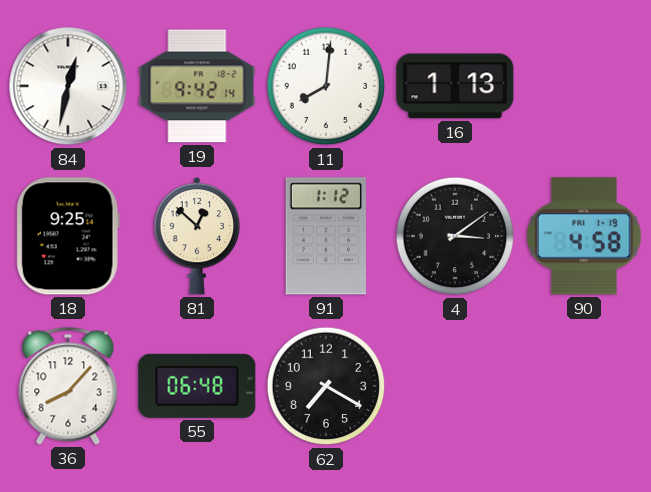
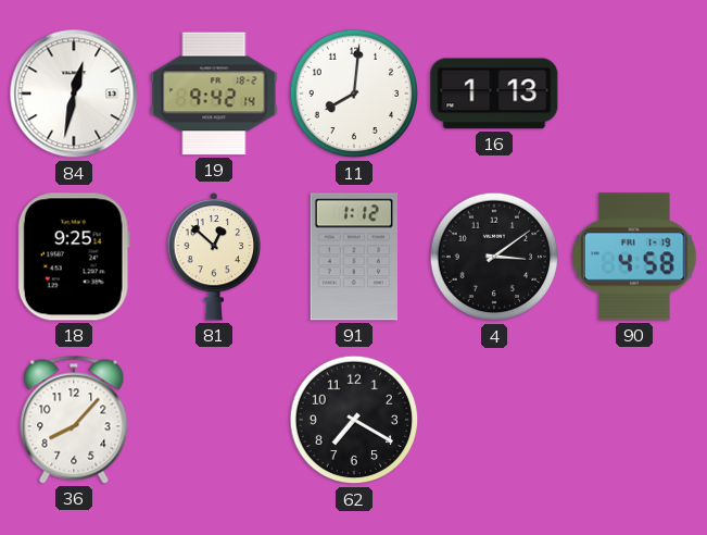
55: 06:48 -> none
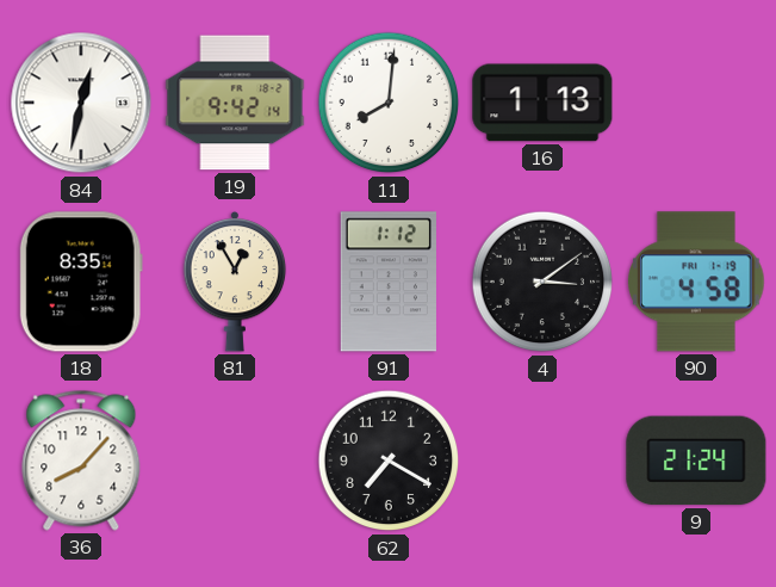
18: 9:25 -> 8:35
81: 12:52 -> 12:55
9: none -> 21:24
